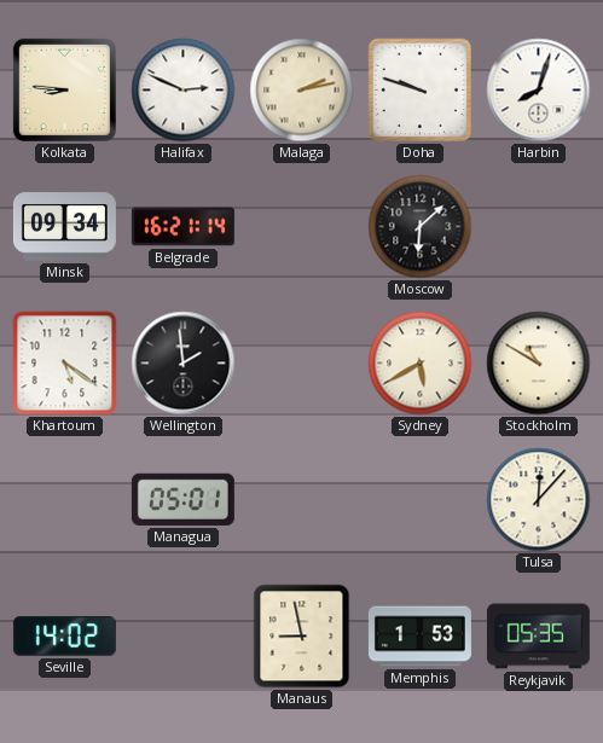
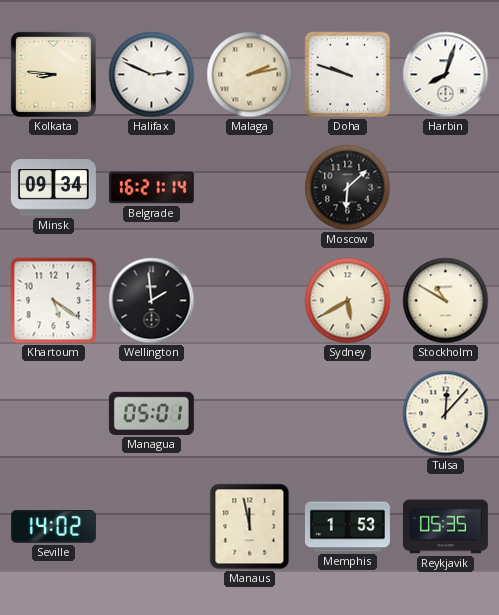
Manaus: 8:58 -> 11:58
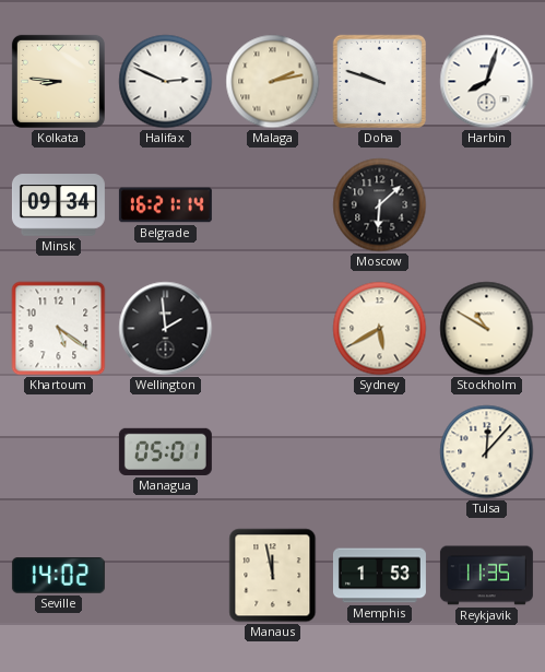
Reykjavik: 05:35 -> 11:35
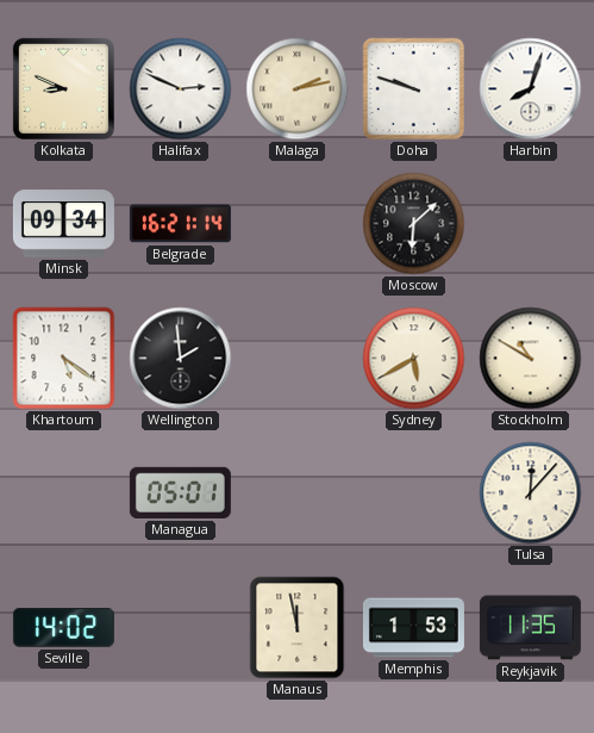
Kolkata: 8:46 -> 8:49
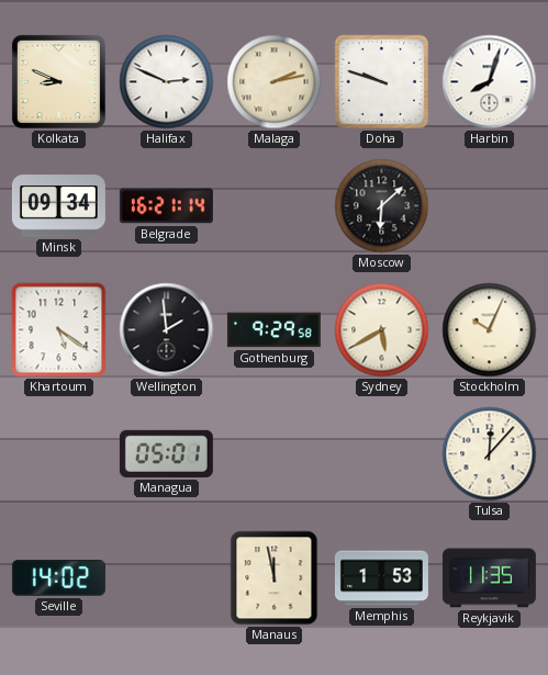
Gothenburg: none -> 9:29
Stockholm: 10:50 -> 10:04
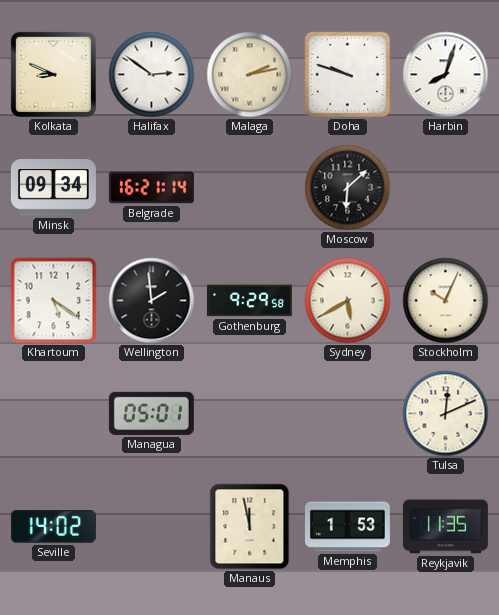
Halifax: 2:49 -> 2:51
Tulsa: 12:07 -> 12:11
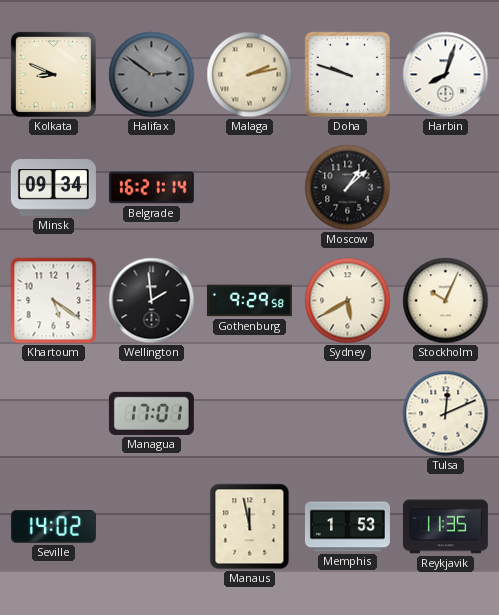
Halifax dial: white -> grey
Moscow: 6:08 -> 1:08
Managua: 05:01 -> 17:01
